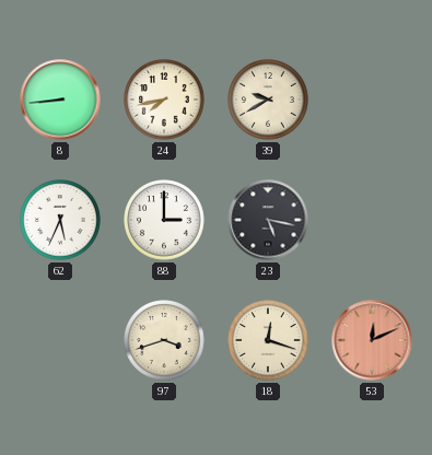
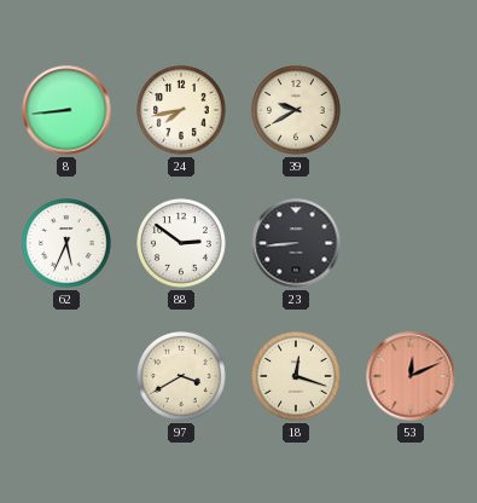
88: 3:00 -> 2:51
23: 5:17 -> 8:44
97: 3:42 -> 3:40
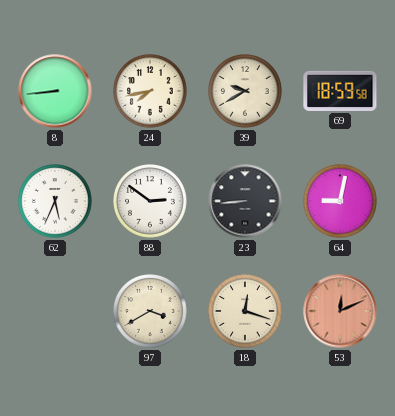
69: none -> 18:59
64: none -> 9:02
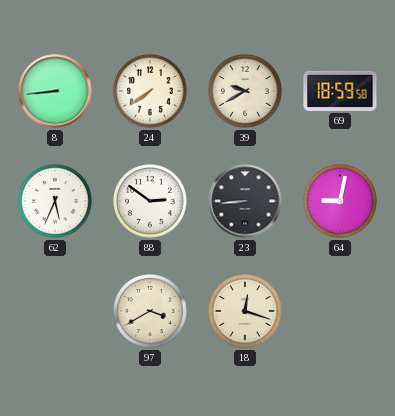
24: 7:43 -> 7:39
53: 12:11 -> none
